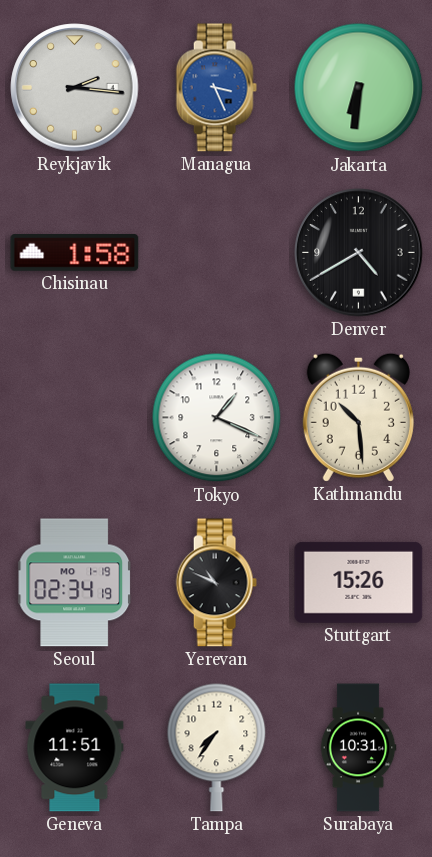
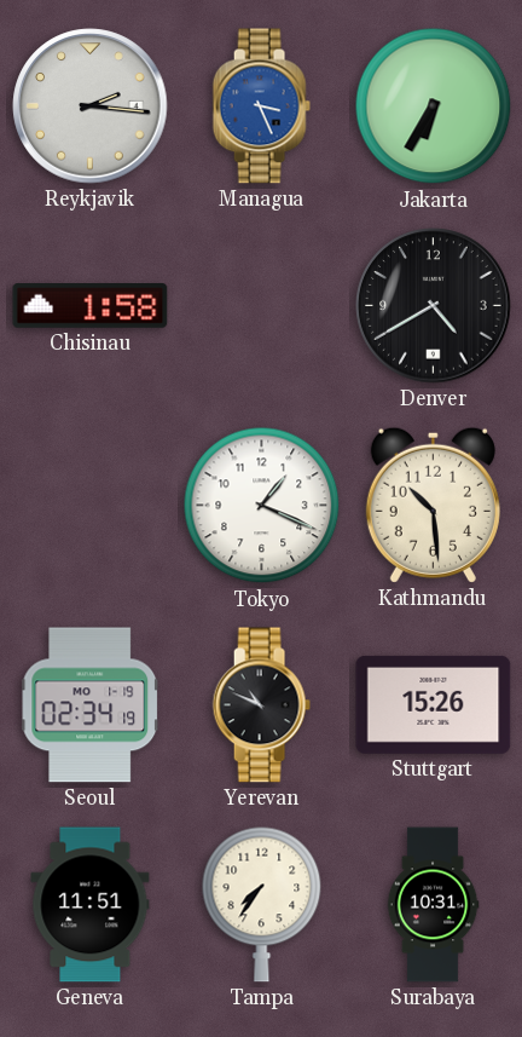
Jakarta: 6:31 -> 6:35
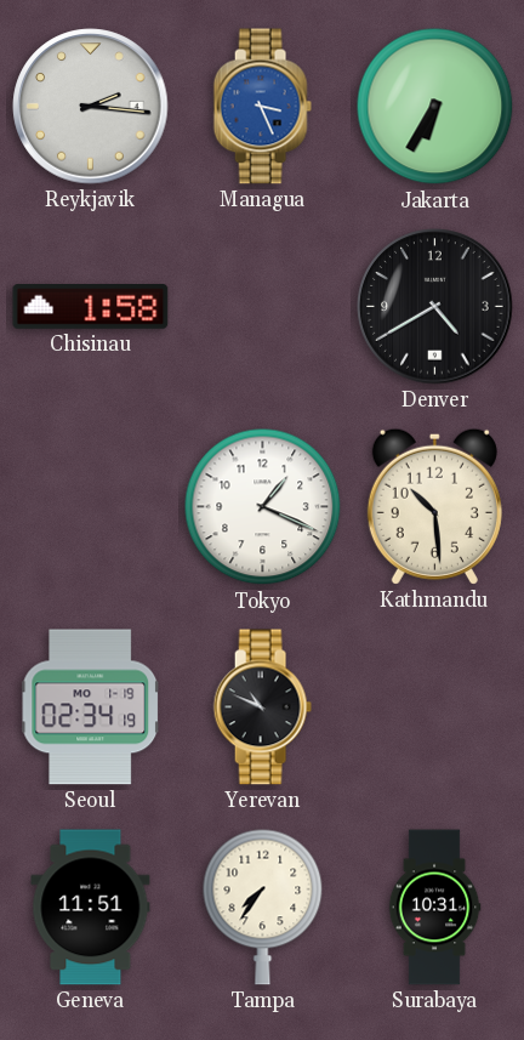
Stuttgart: 15:26 -> none
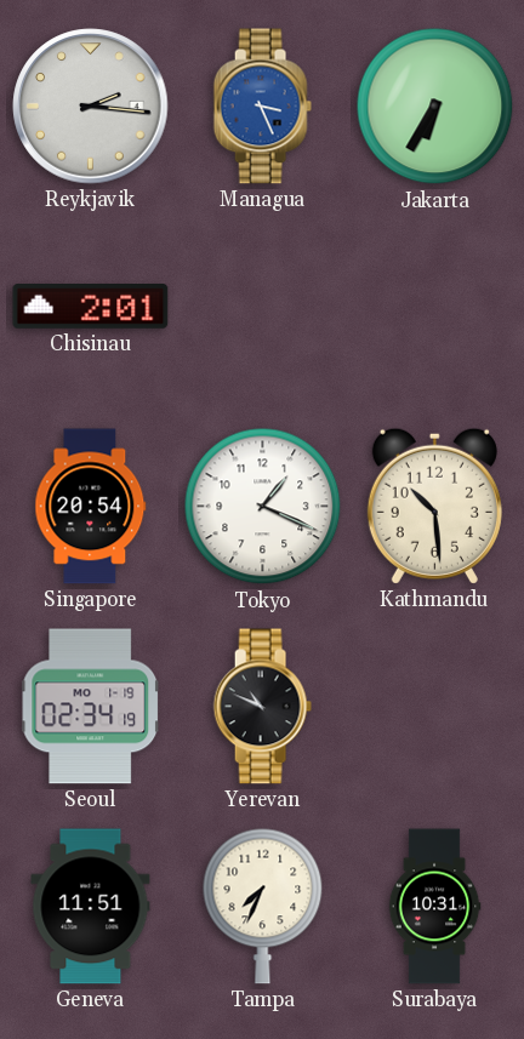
Chisinau: 1:58 -> 2:01
Denver: 4:40 -> none
Singapore: none -> 20:54
Tampa: 7:36 -> 7:34
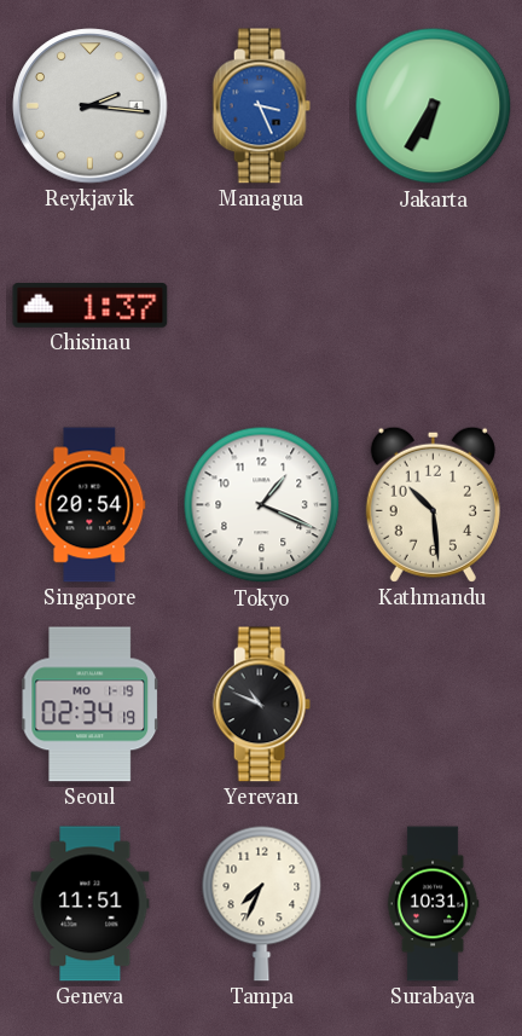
Chisinau: 2:01 -> 1:37
